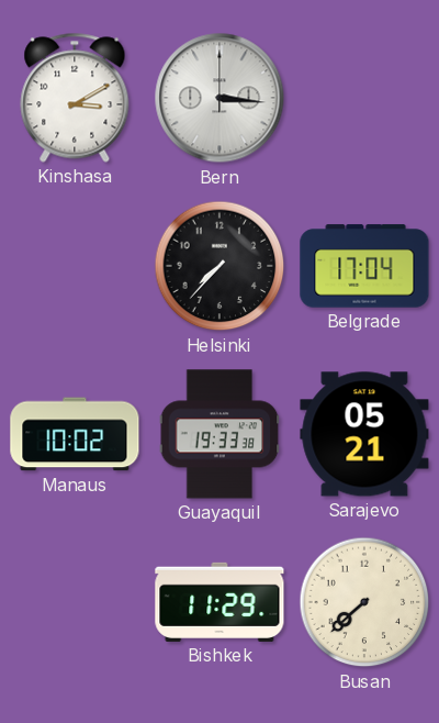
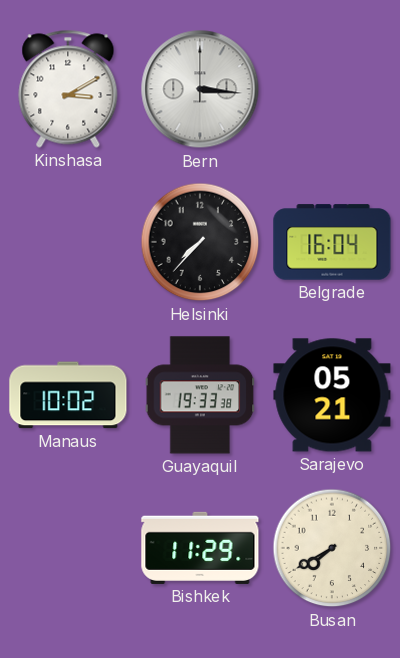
Belgrade: 17:04 -> 16:04
Busan: 7:38 -> 7:40
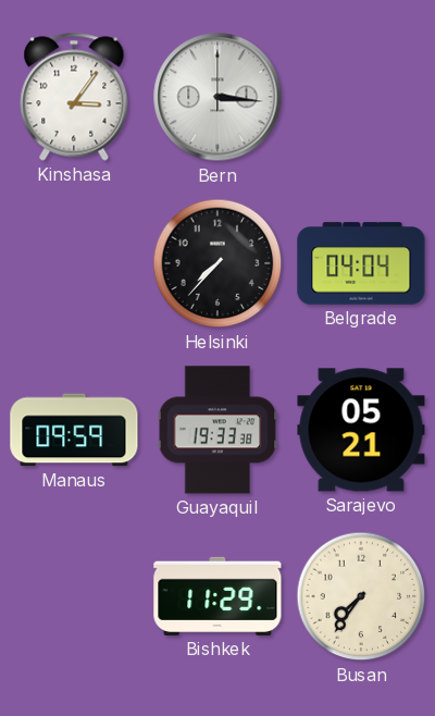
Kinshasa: 3:10 -> 3:06
Belgrade: 16:04 -> 04:04
Manaus: 10:02 -> 09:59
Busan: 7:40 -> 7:36
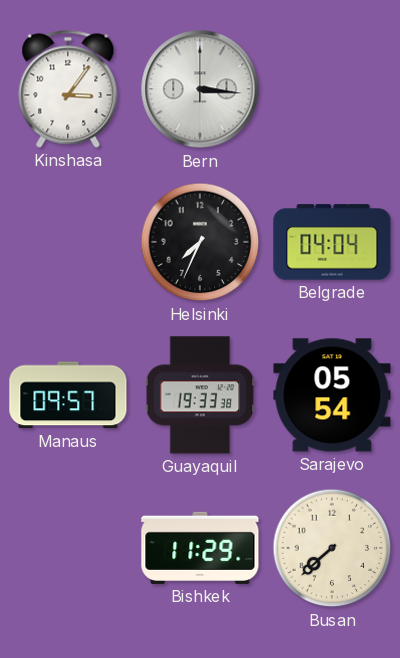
Helsinki: 7:37 -> 7:34
Manaus: 09:59 -> 09:57
Sarajevo: 05:21 -> 05:54
Busan: 7:36 -> 7:38
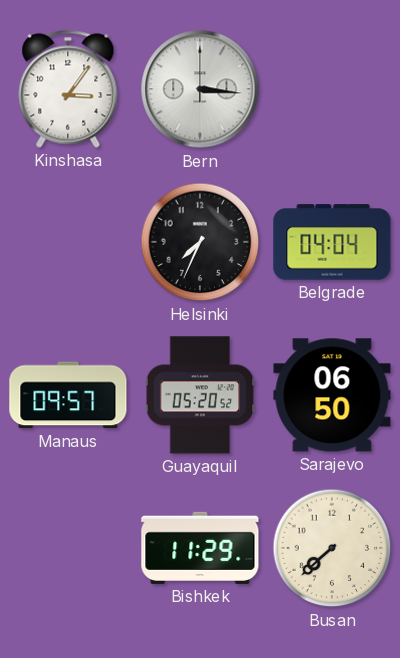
Guayaquil: 19:33 -> 05:20
Sarajevo: 05:54 -> 06:50
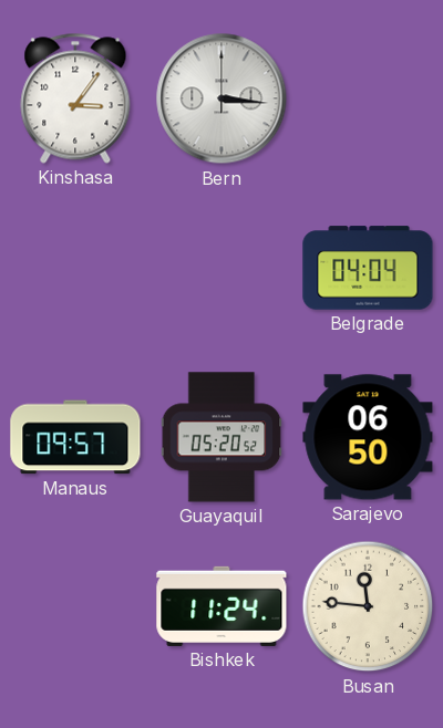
Helsinki: 7:34 -> none
Bishkek: 11:29 -> 11:24
Busan: 7:38 -> 11:46
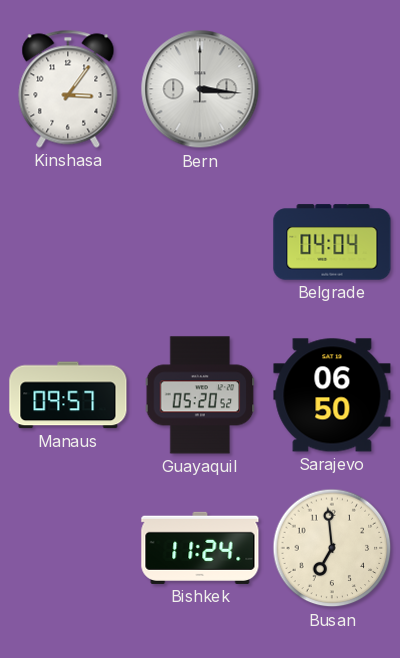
Busan: 11:46 -> 6:59
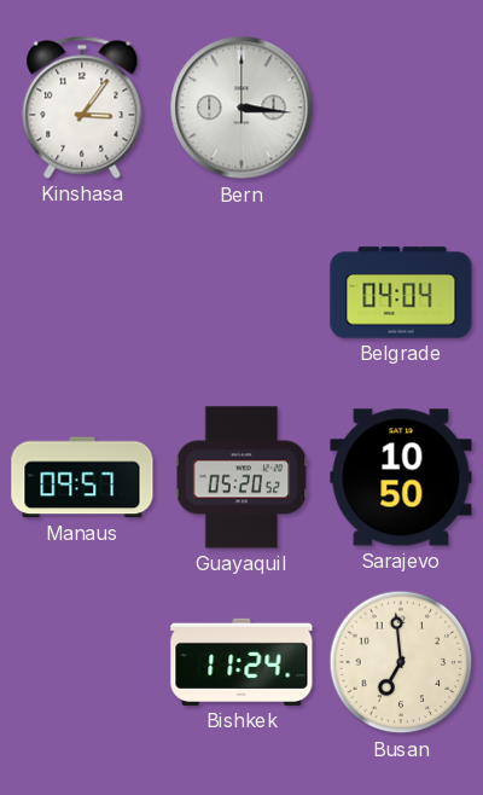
Sarajevo: 06:50 -> 10:50
